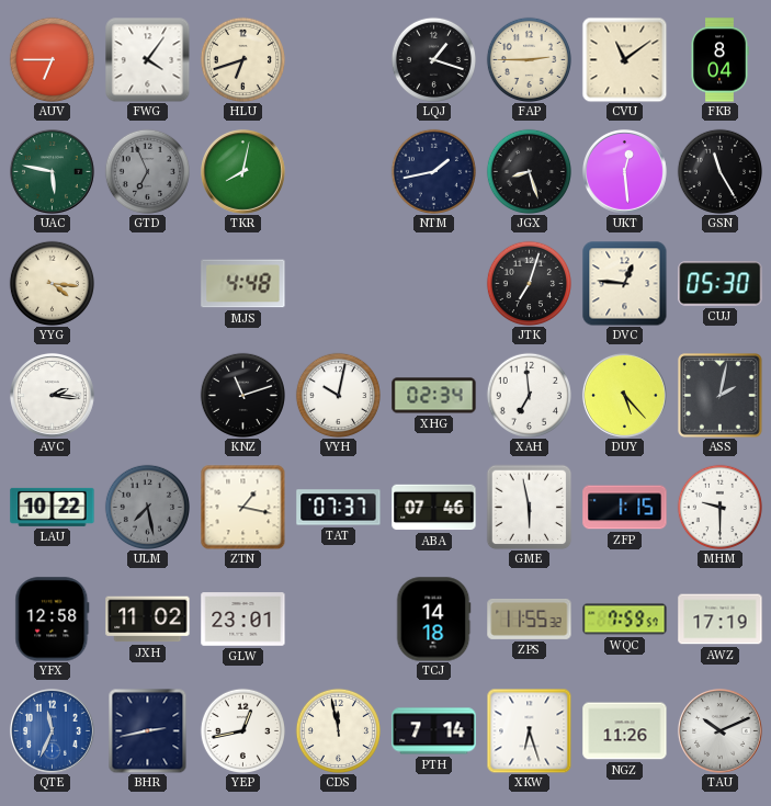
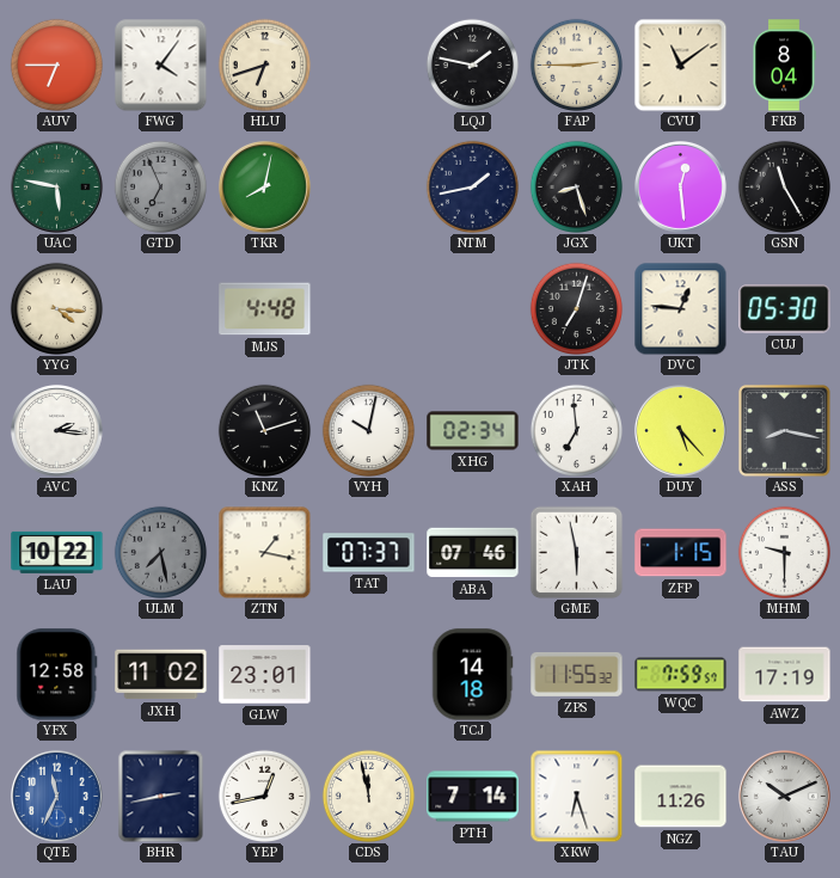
LQJ: 1:18 -> 1:47
ASS: 2:02 -> 8:17
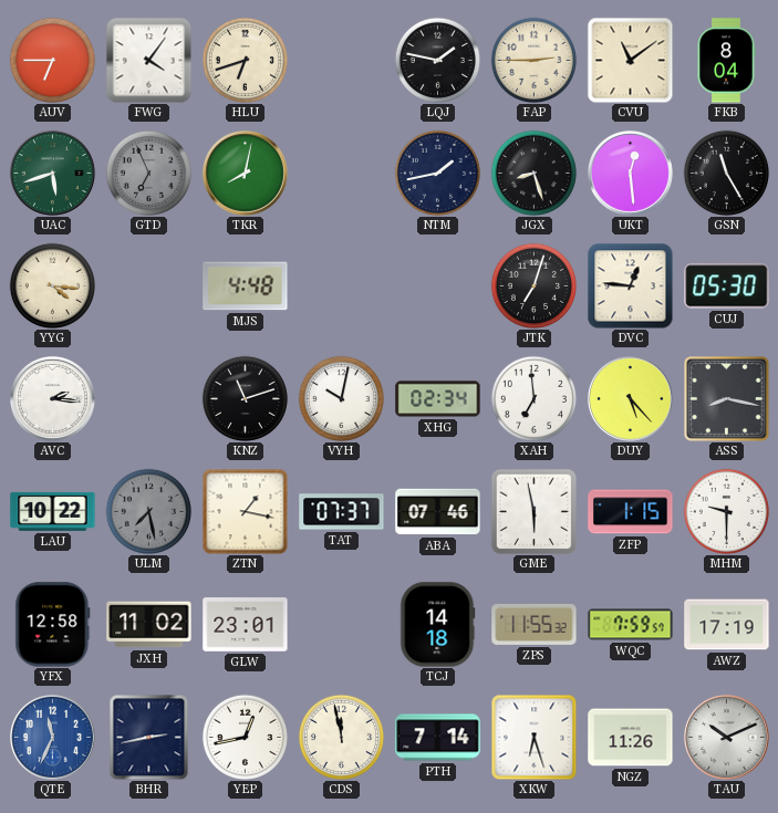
UAC: 5:47 -> 5:42
